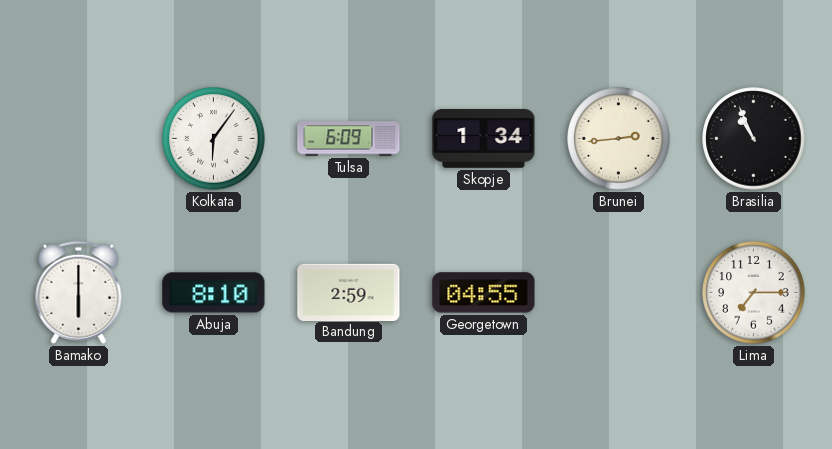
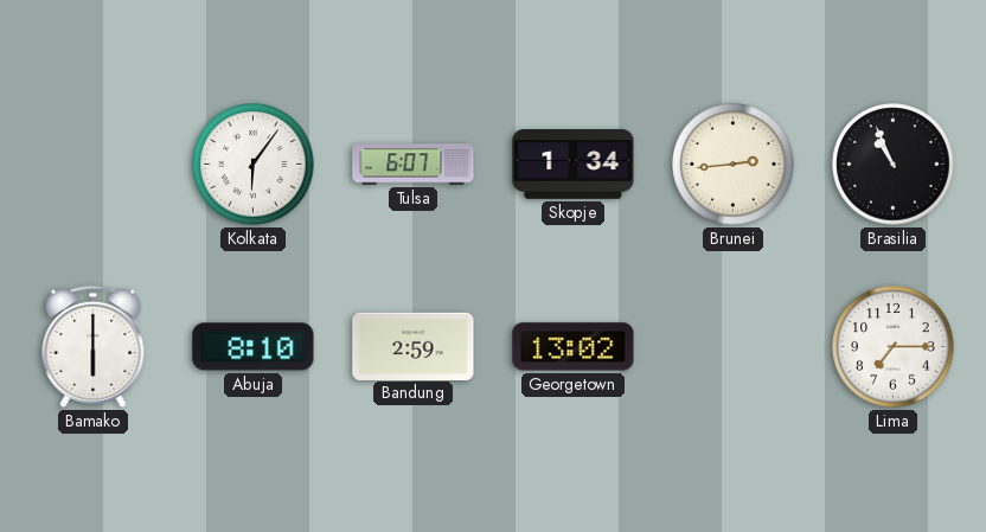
Tulsa: 6:09 -> 6:07
Georgetown: 04:55 -> 13:02
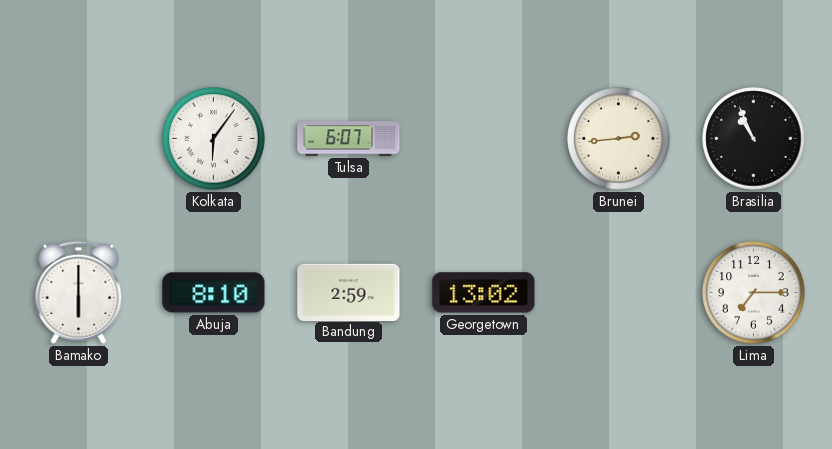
Skopje: 1:34 -> none
